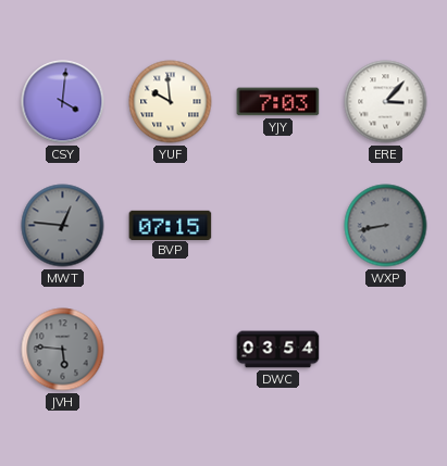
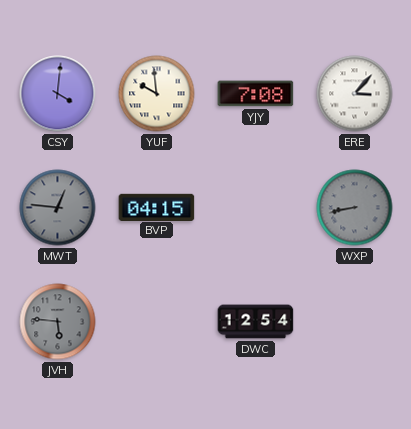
YJY: 7:03 -> 7:08
BVP: 07:15 -> 04:15
DWC: 03:54 -> 12:54
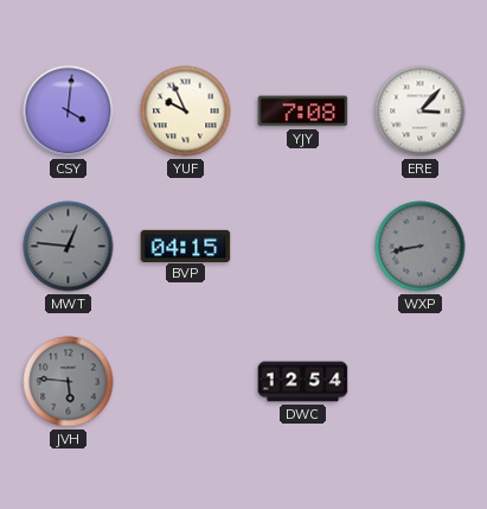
YUF: 9:59 -> 9:56
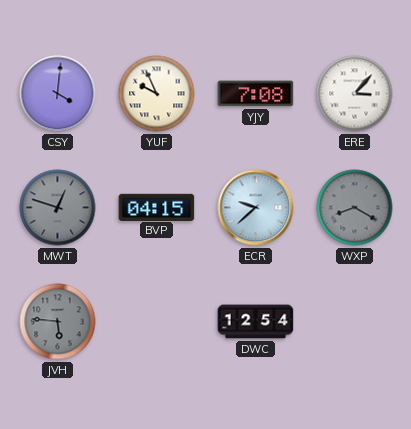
MWT: 12:46 -> 12:48
ECR: none -> 9:38
WXP: 8:43 -> 8:20
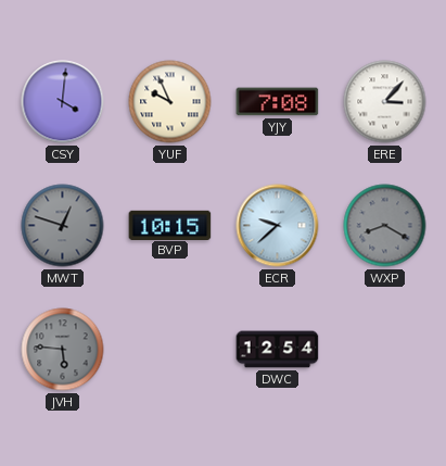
BVP: 04:15 -> 10:15
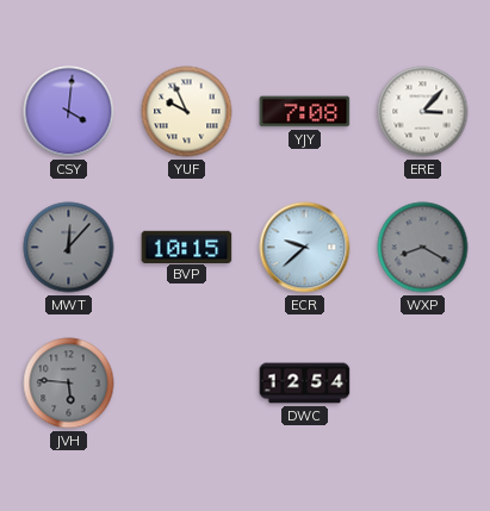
MWT: 12:48 -> 12:07
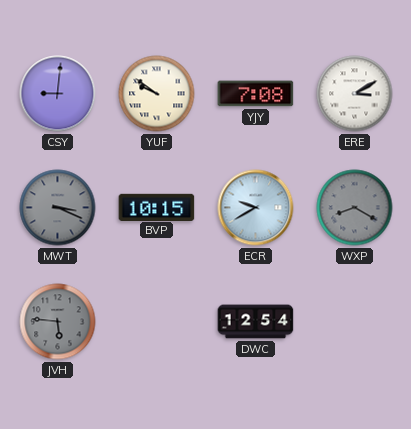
CSY: 4:01 -> 9:01
YUF: 9:56 -> 9:51
ERE: 3:07 -> 3:10
MWT: 12:07 -> 3:19
ECR: 9:38 -> 9:40
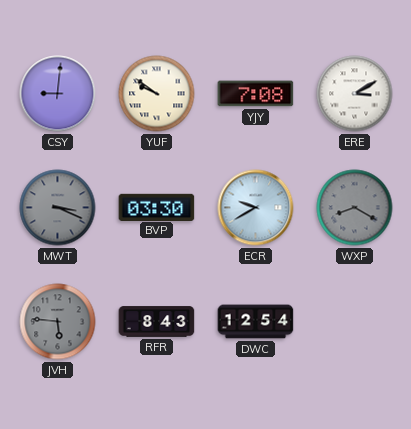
BVP: 10:15 -> 03:30
RFR: none -> 8:43
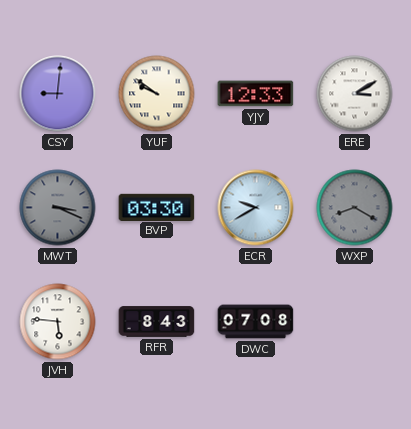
YJY: 7:08 -> 12:33
JVH dial: grey -> white
DWC: 12:54 -> 07:08
